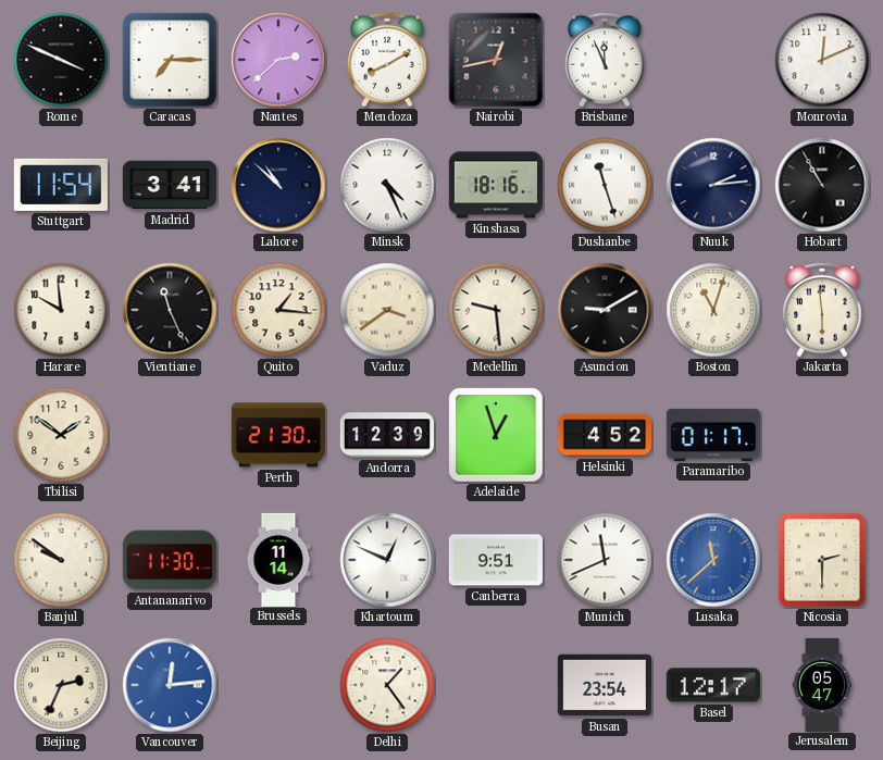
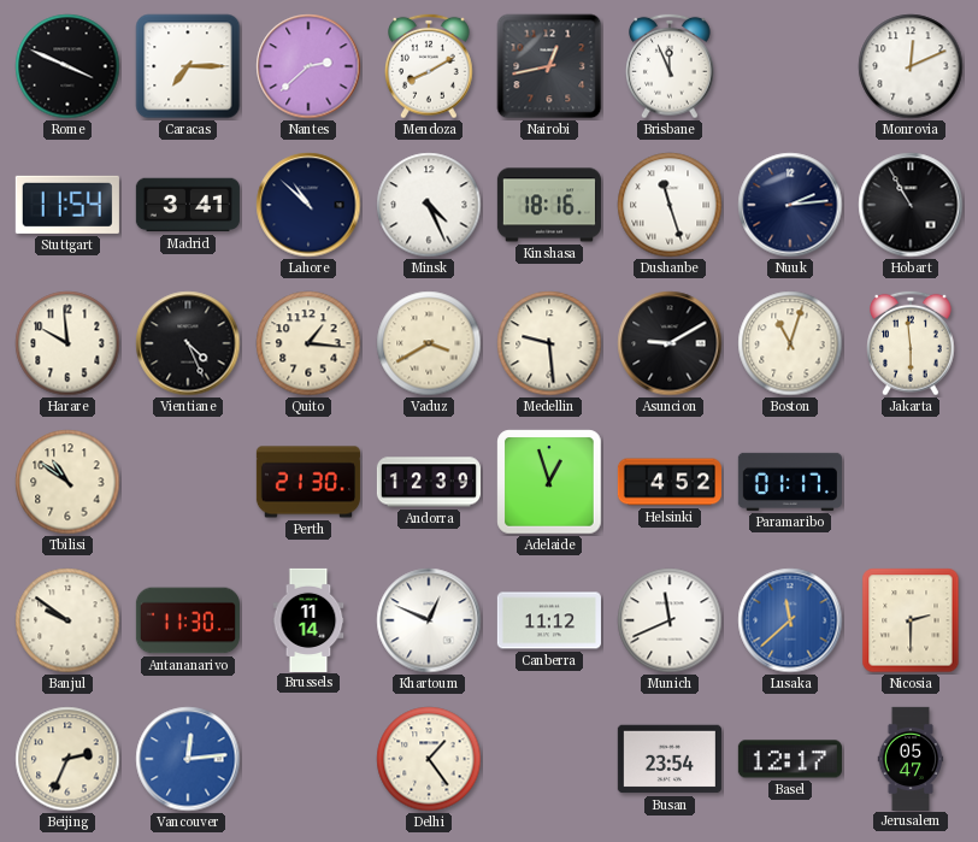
Vientiane: 11:26 -> 4:26
Vaduz: 3:39 -> 3:40
Tbilisi: 1:51 -> 10:51
Canberra: 9:51 -> 11:12
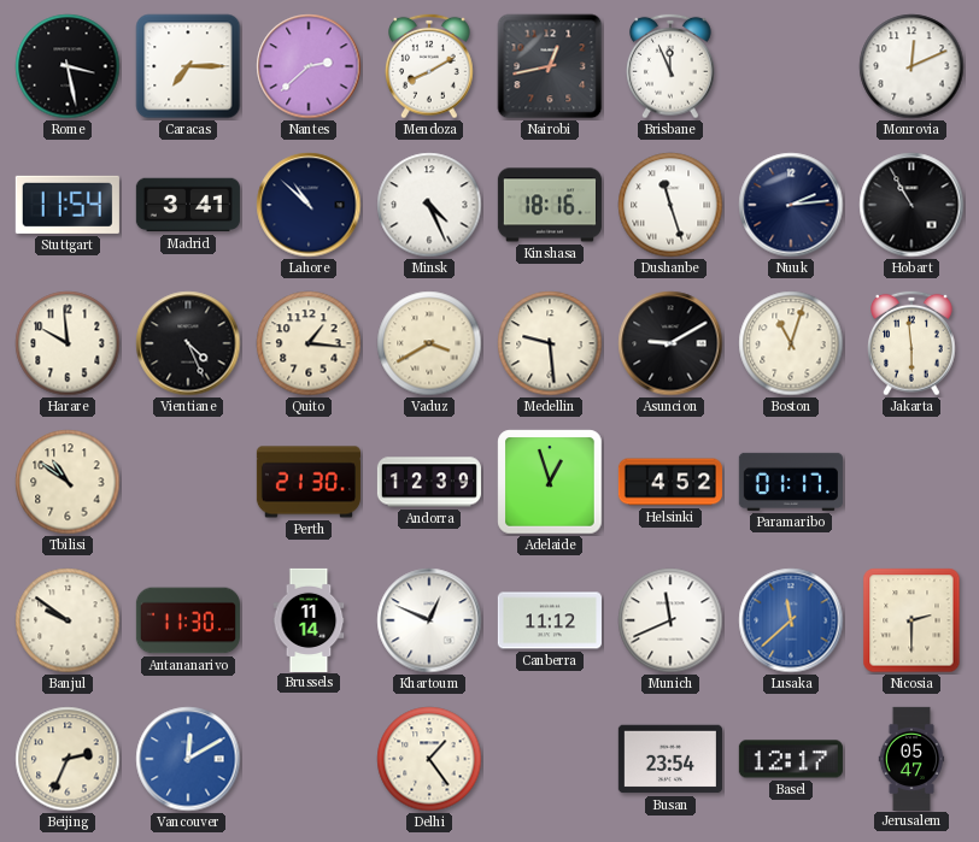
Rome: 3:49 -> 3:28
Vancouver: 12:14 -> 12:10
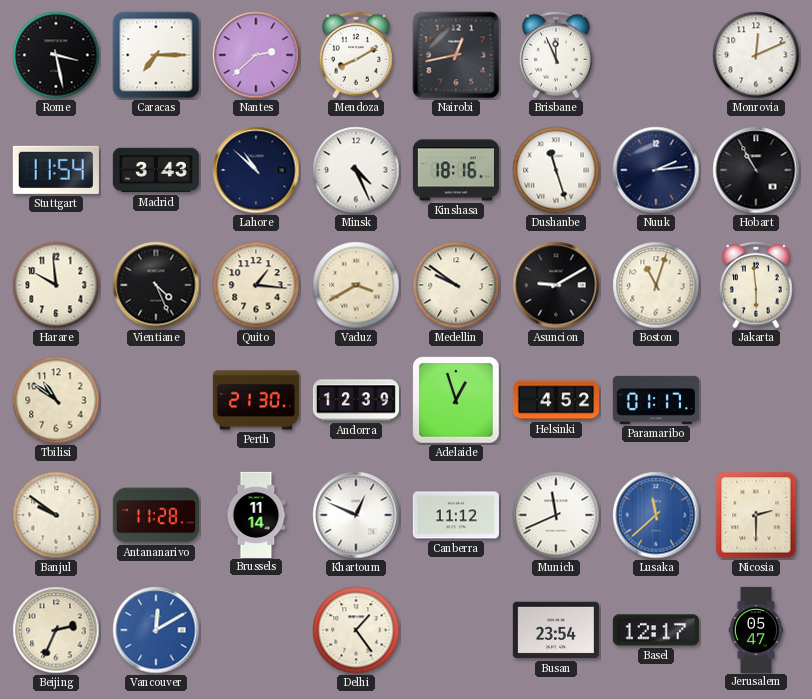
Madrid: 3:41 -> 3:43
Medellin: 9:29 -> 9:51
Antananarivo: 11:30 -> 11:28
